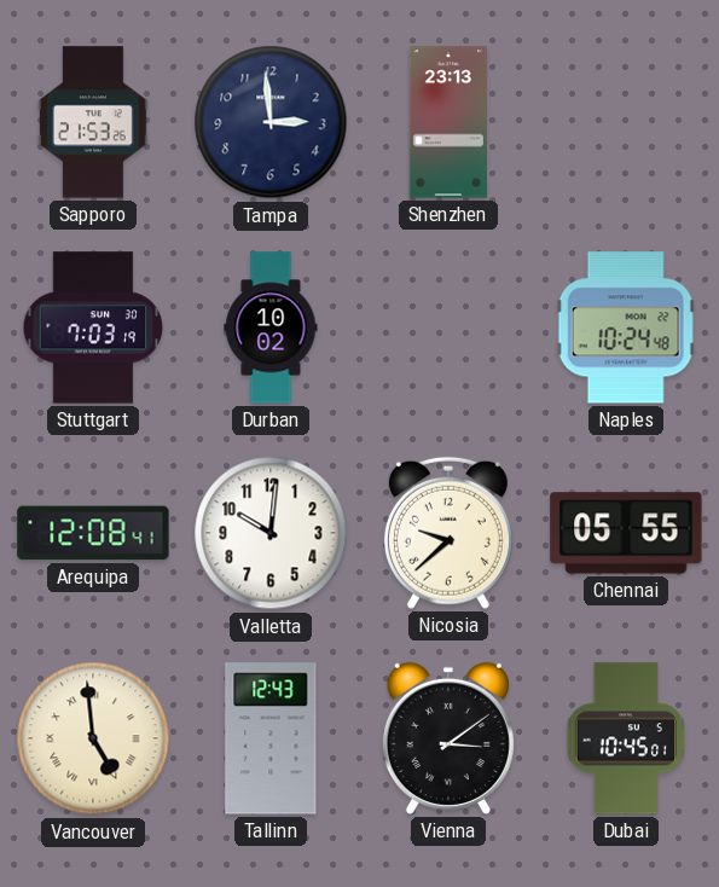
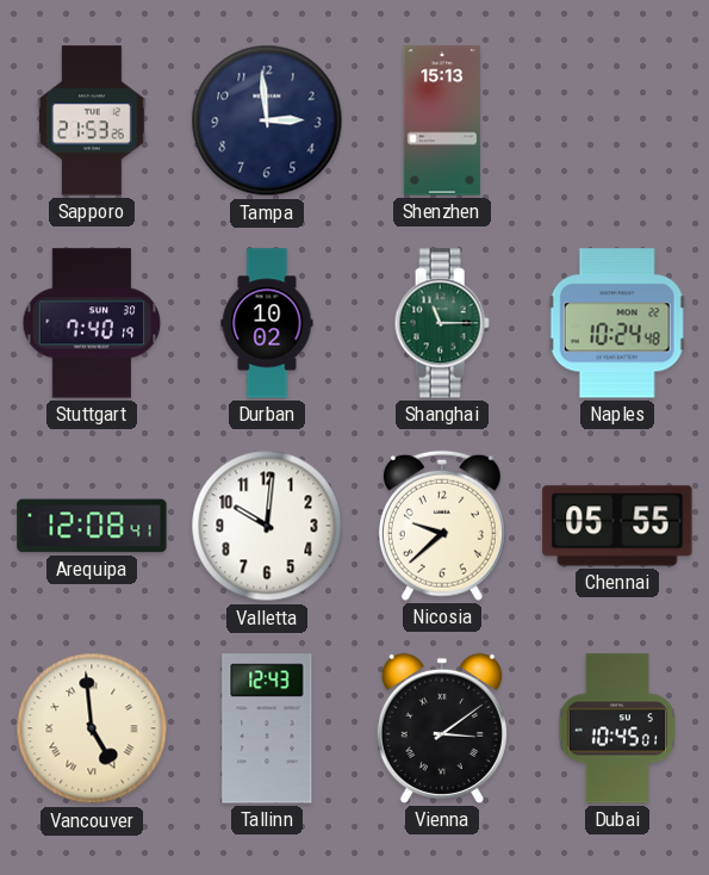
Shenzhen: 23:13 -> 15:13
Stuttgart: 7:03 -> 7:40
Shanghai: none -> 11:15
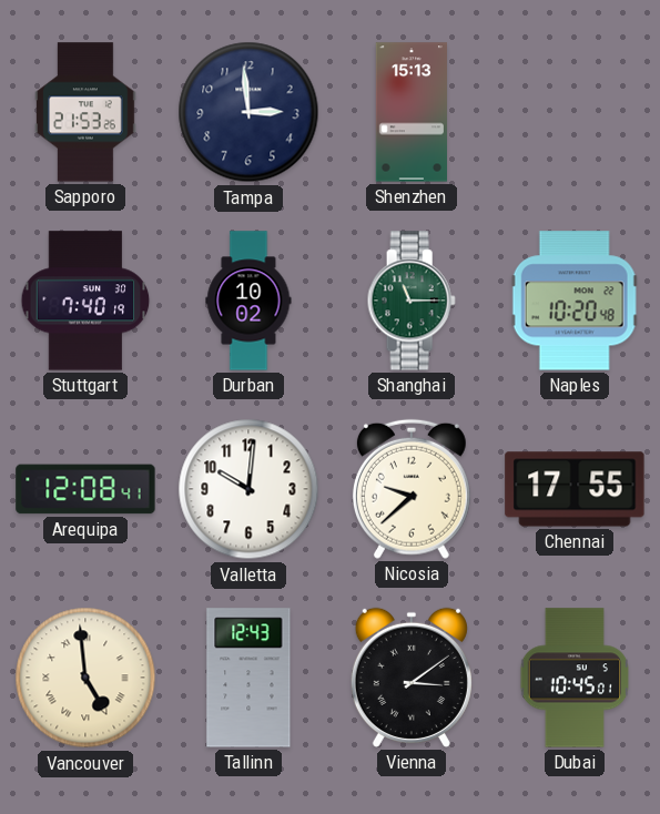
Naples: 10:24 -> 10:20
Chennai: 05:55 -> 17:55
